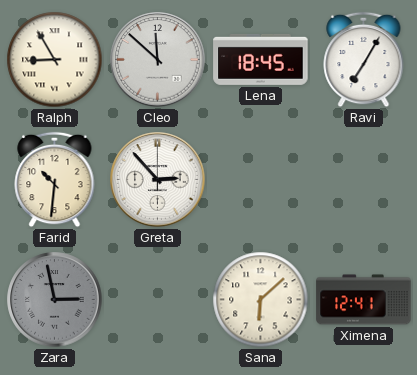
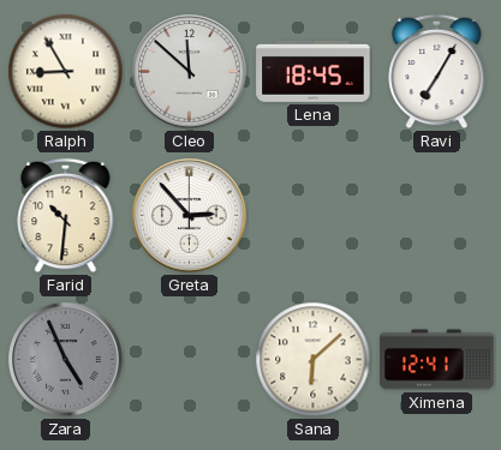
Zara: 2:58 -> 4:56
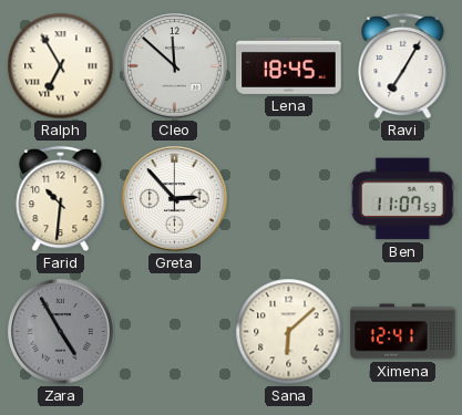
Ralph: 8:55 -> 6:55
Ben: none -> 11:07
Zara: 4:56 -> 4:55
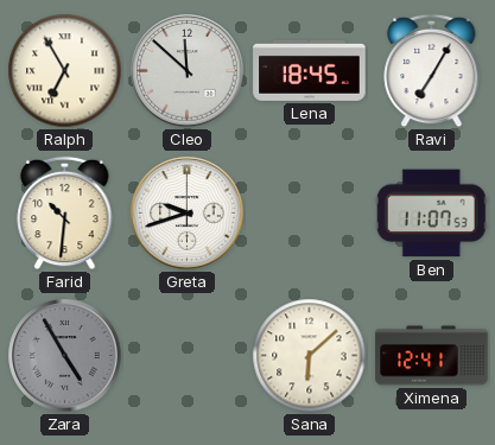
Greta: 2:53 -> 9:42
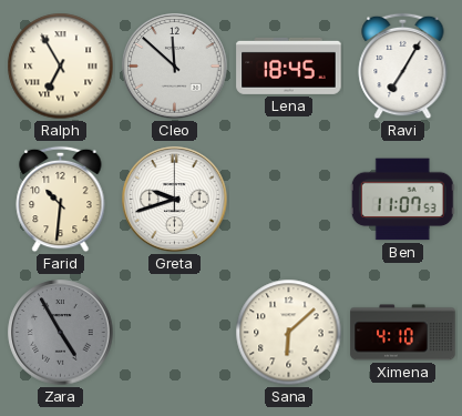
Ximena: 12:41 -> 4:10
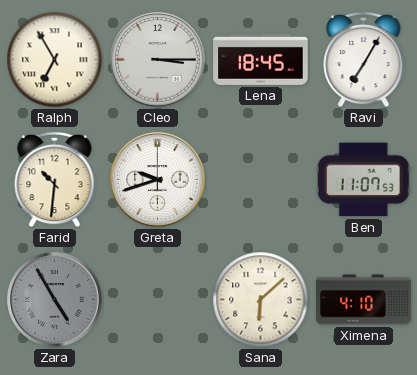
Cleo: 11:52 -> 3:15
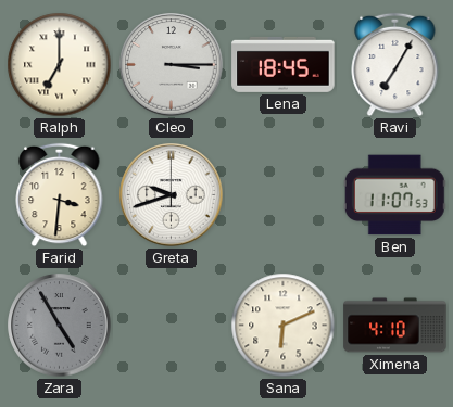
Ralph: 6:55 -> 7:00
Farid: 10:31 -> 3:31
Sana: 6:08 -> 6:11
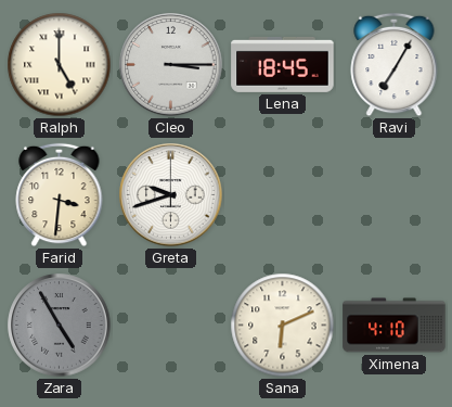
Ralph: 7:00 -> 5:00
Ben: 11:07 -> none
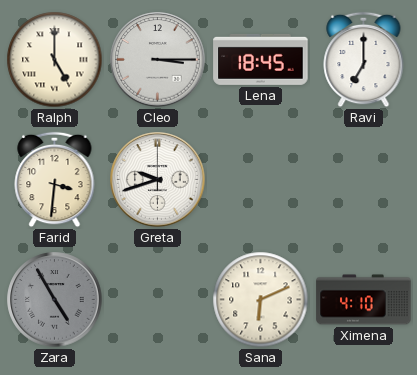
Ravi: 7:05 -> 7:00
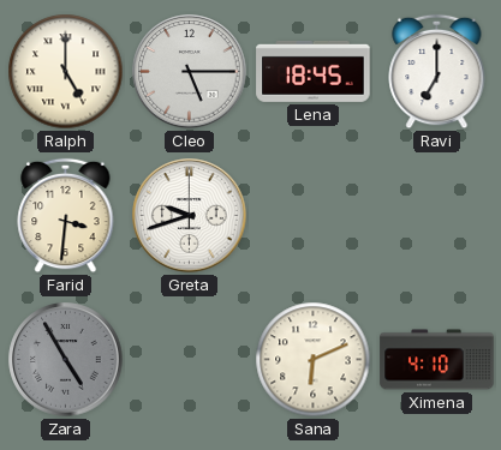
Cleo: 3:15 -> 5:15
